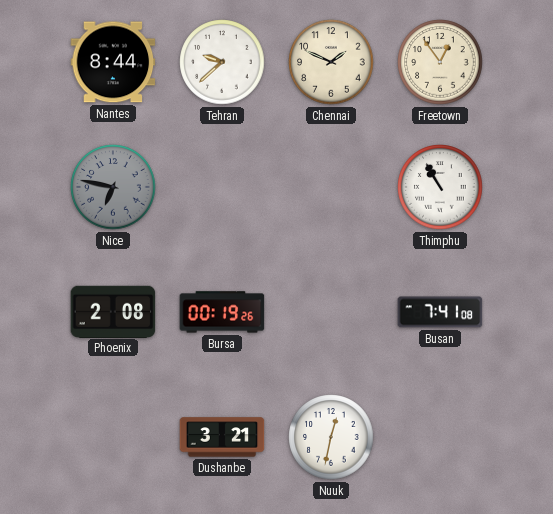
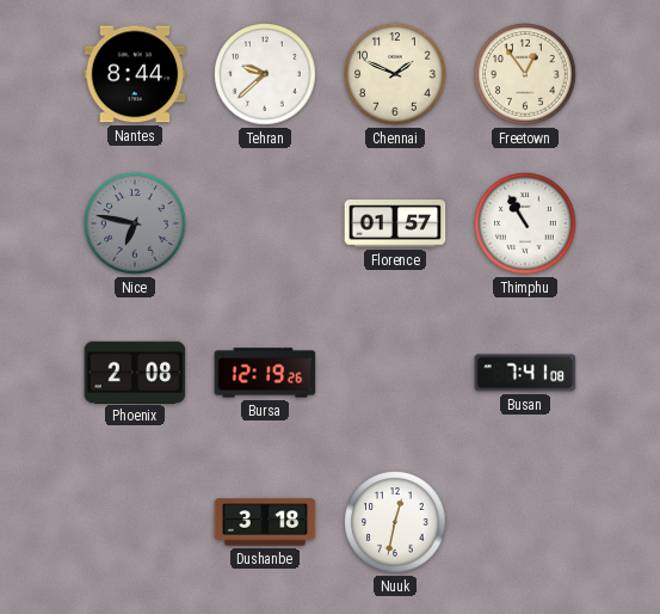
Florence: none -> 01:57
Bursa: 00:19 -> 12:19
Dushanbe: 3:21 -> 3:18
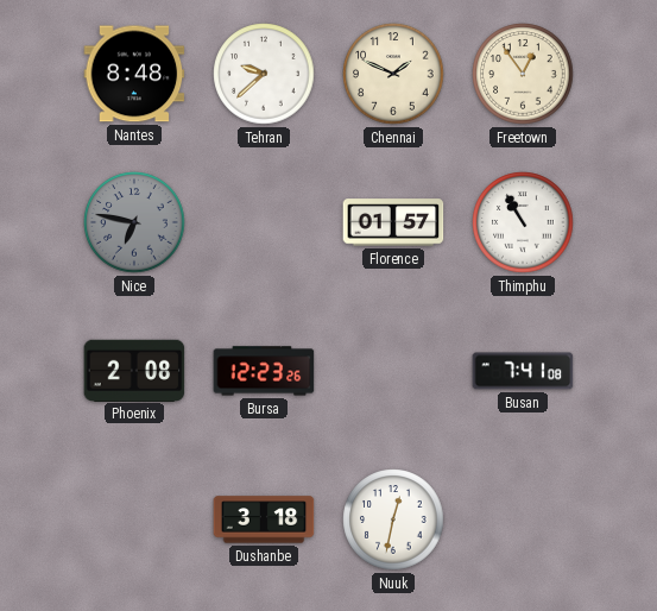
Nantes: 8:44 -> 8:48
Bursa: 12:19 -> 12:23
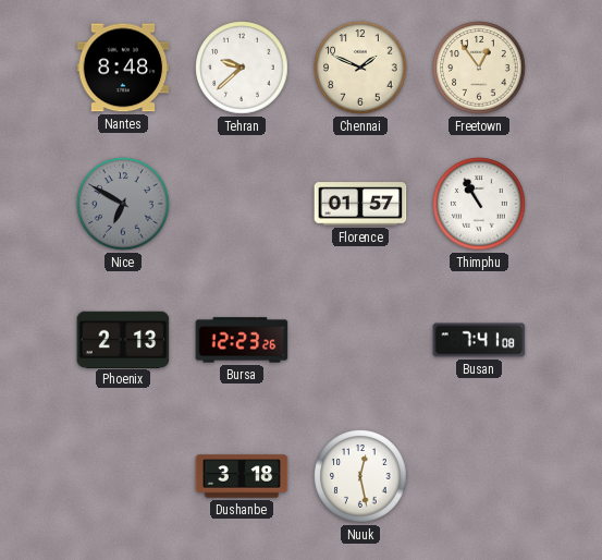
Nice: 6:47 -> 6:50
Phoenix: 2:08 -> 2:13
Nuuk: 12:32 -> 12:28
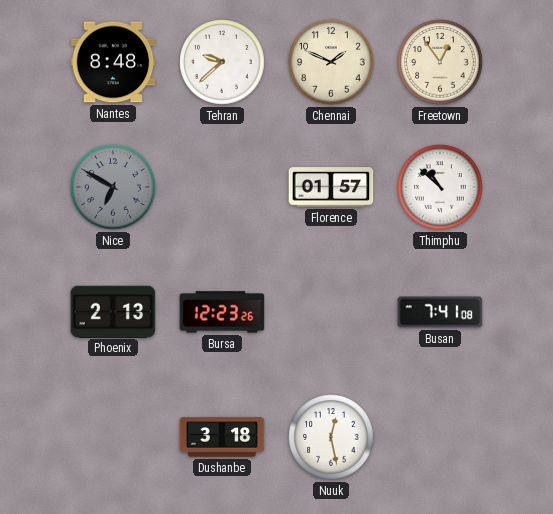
Thimphu: 10:55 -> 10:52
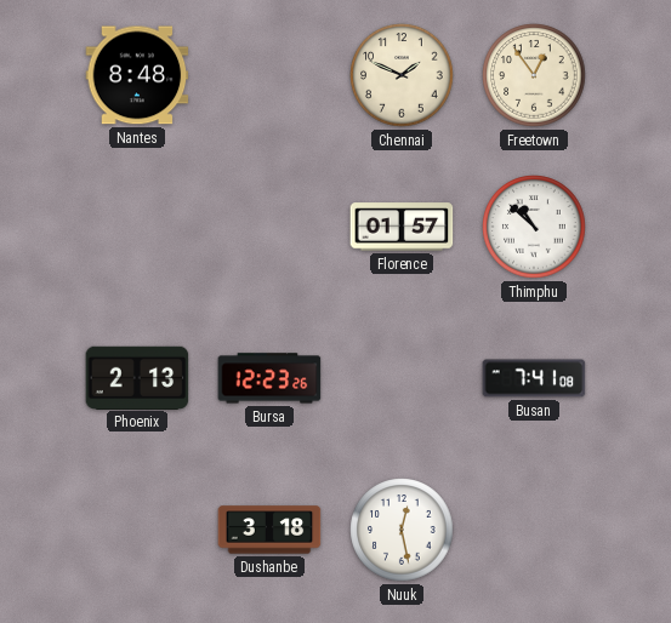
Tehran: 9:38 -> none
Nice: 6:50 -> none
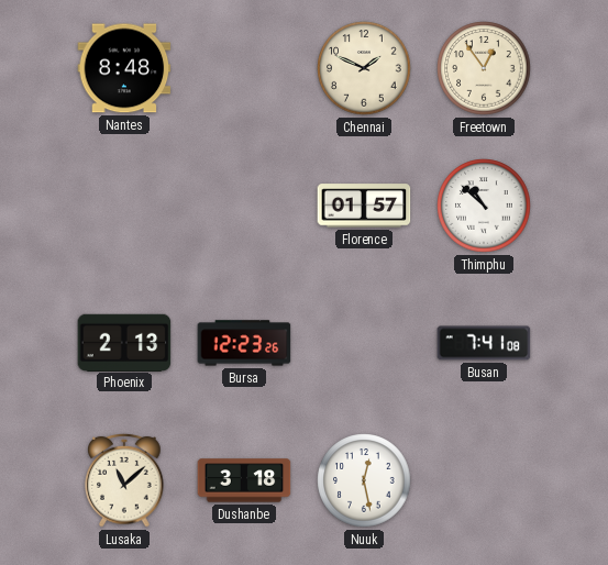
Lusaka: none -> 11:08
